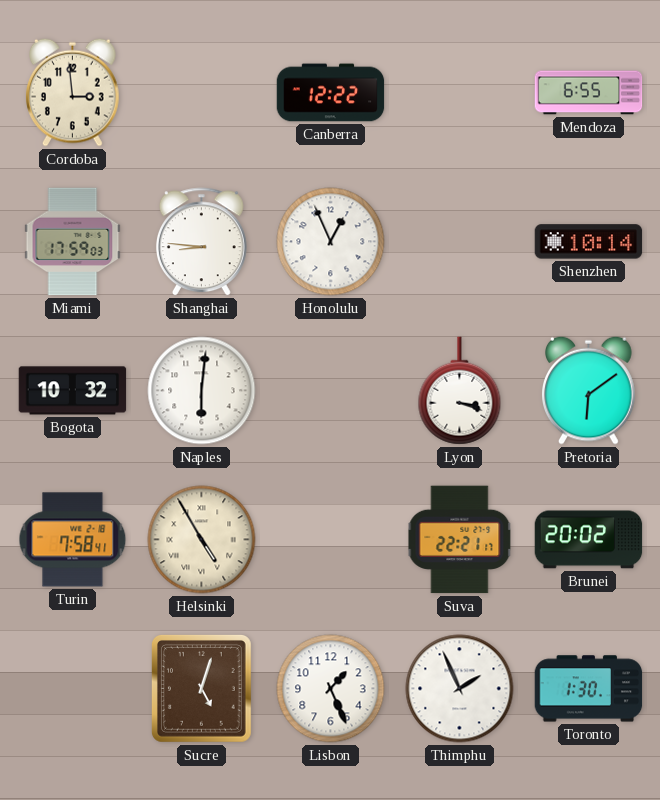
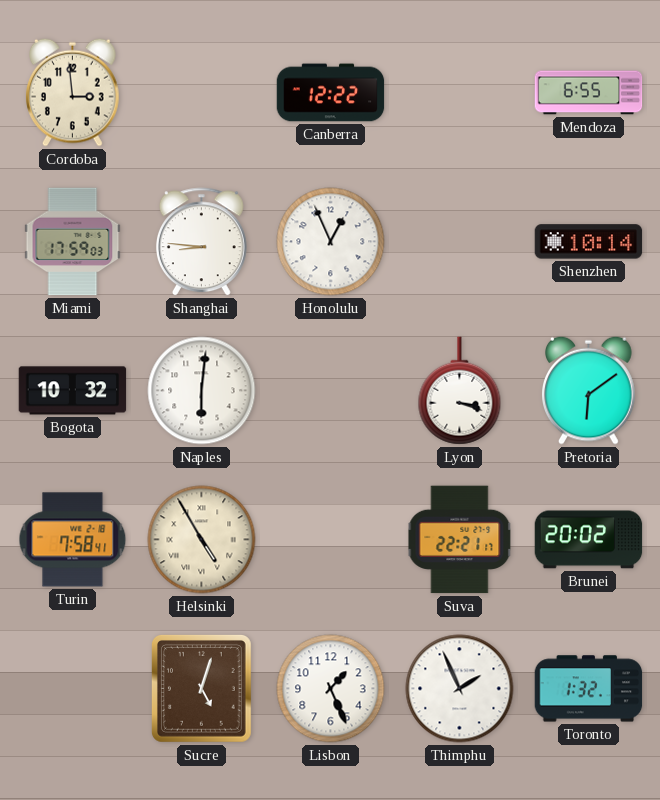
Toronto: 1:30 -> 1:32
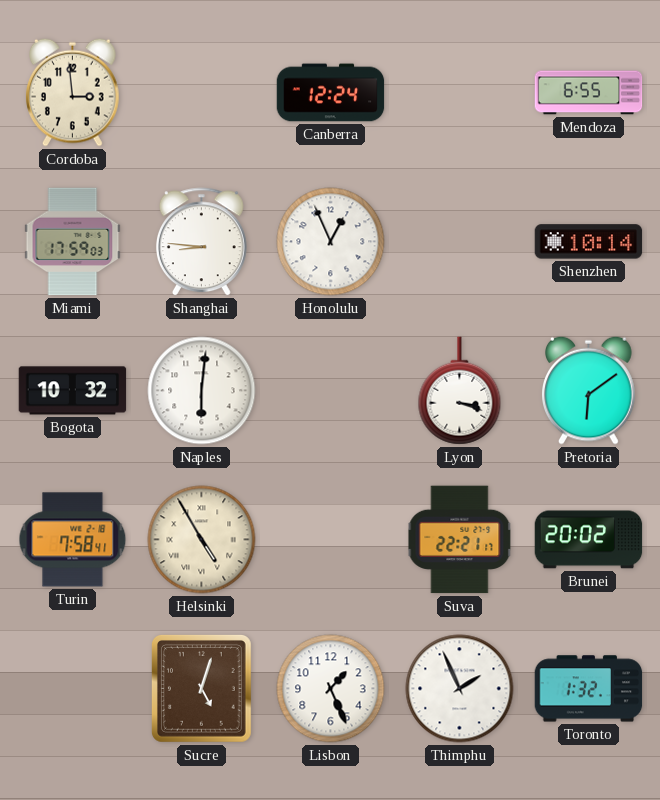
Canberra: 12:22 -> 12:24
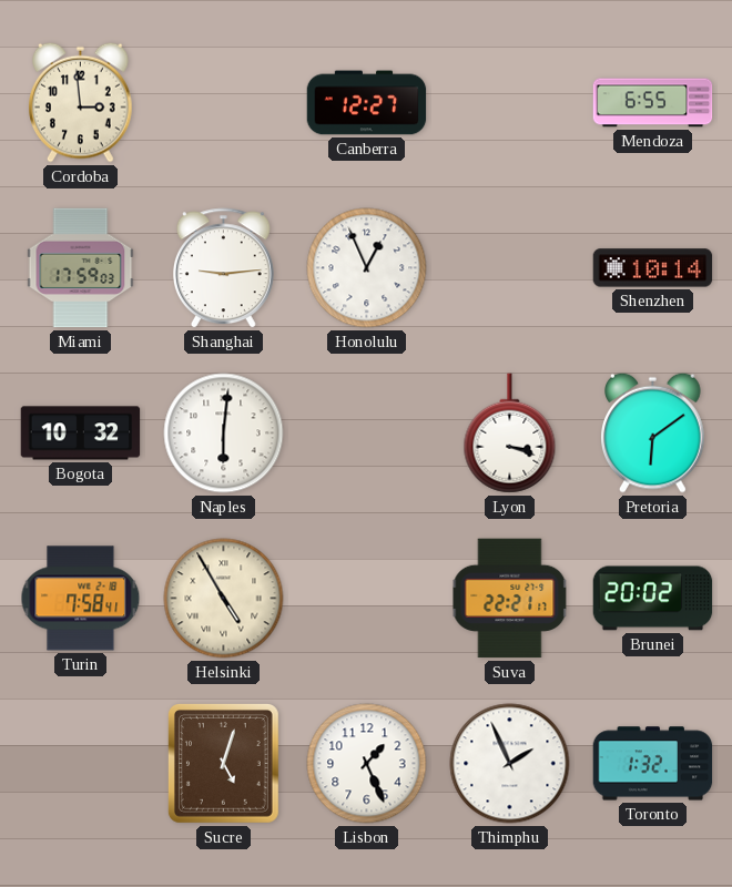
Canberra: 12:24 -> 12:27
Shanghai: 8:46 -> 9:14
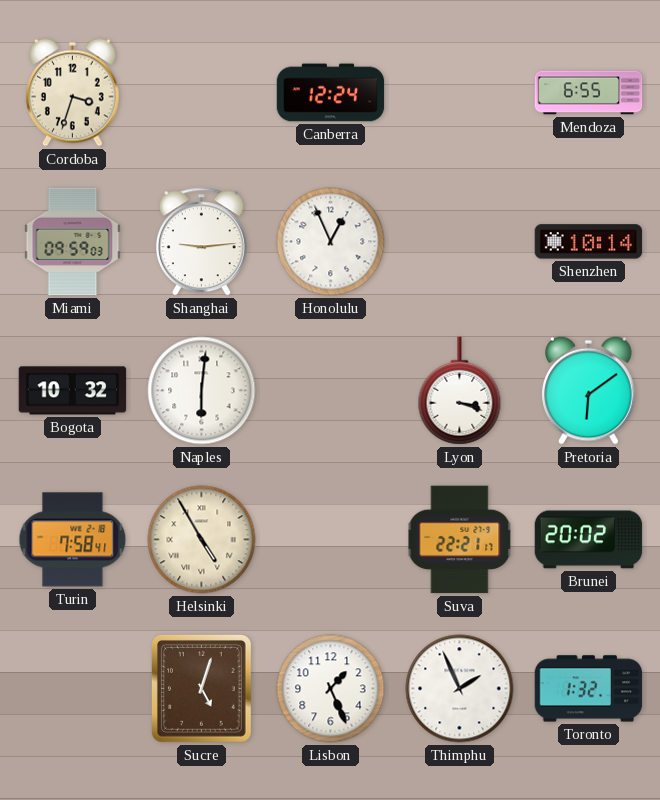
Cordoba: 2:59 -> 3:33
Canberra: 12:27 -> 12:24
Miami: 17:59 -> 09:59
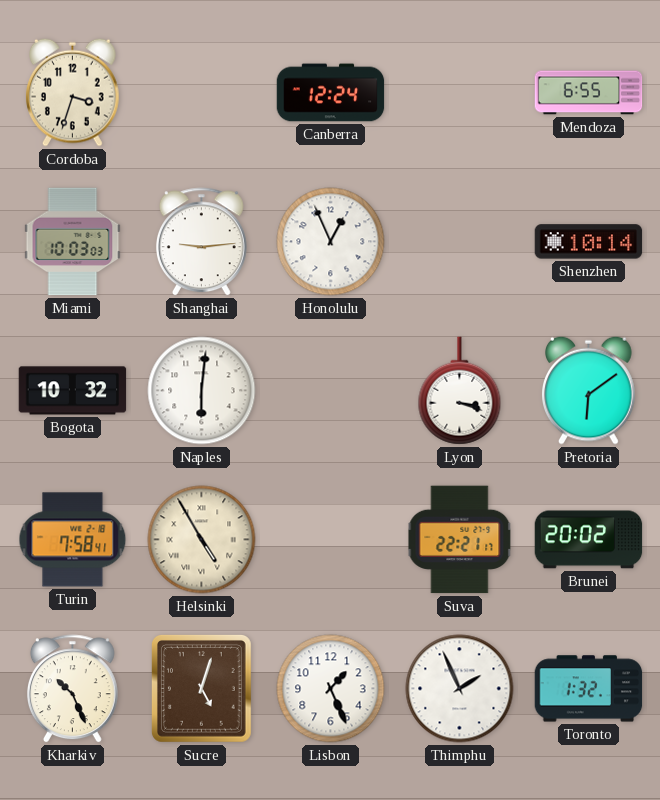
Miami: 09:59 -> 10:03
Kharkiv: none -> 10:26
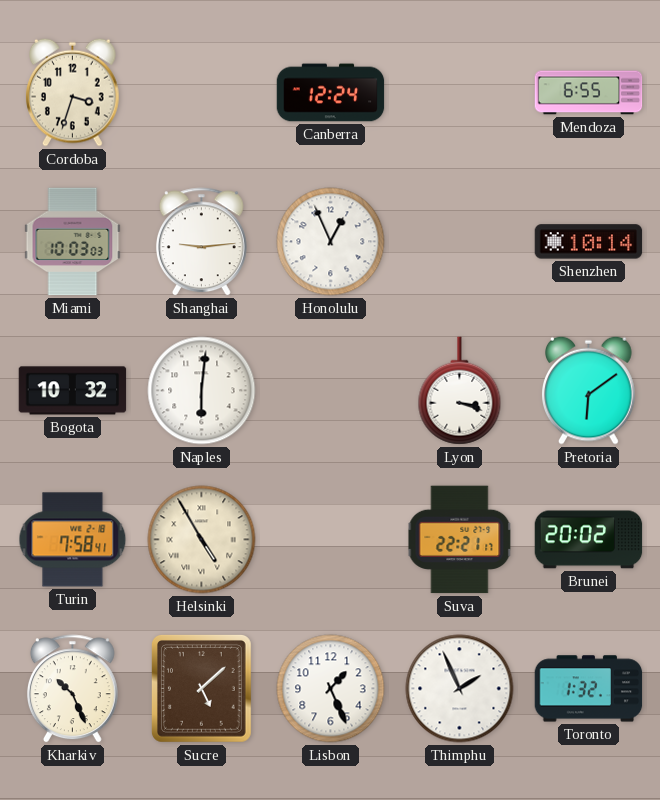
Sucre: 5:03 -> 5:08
